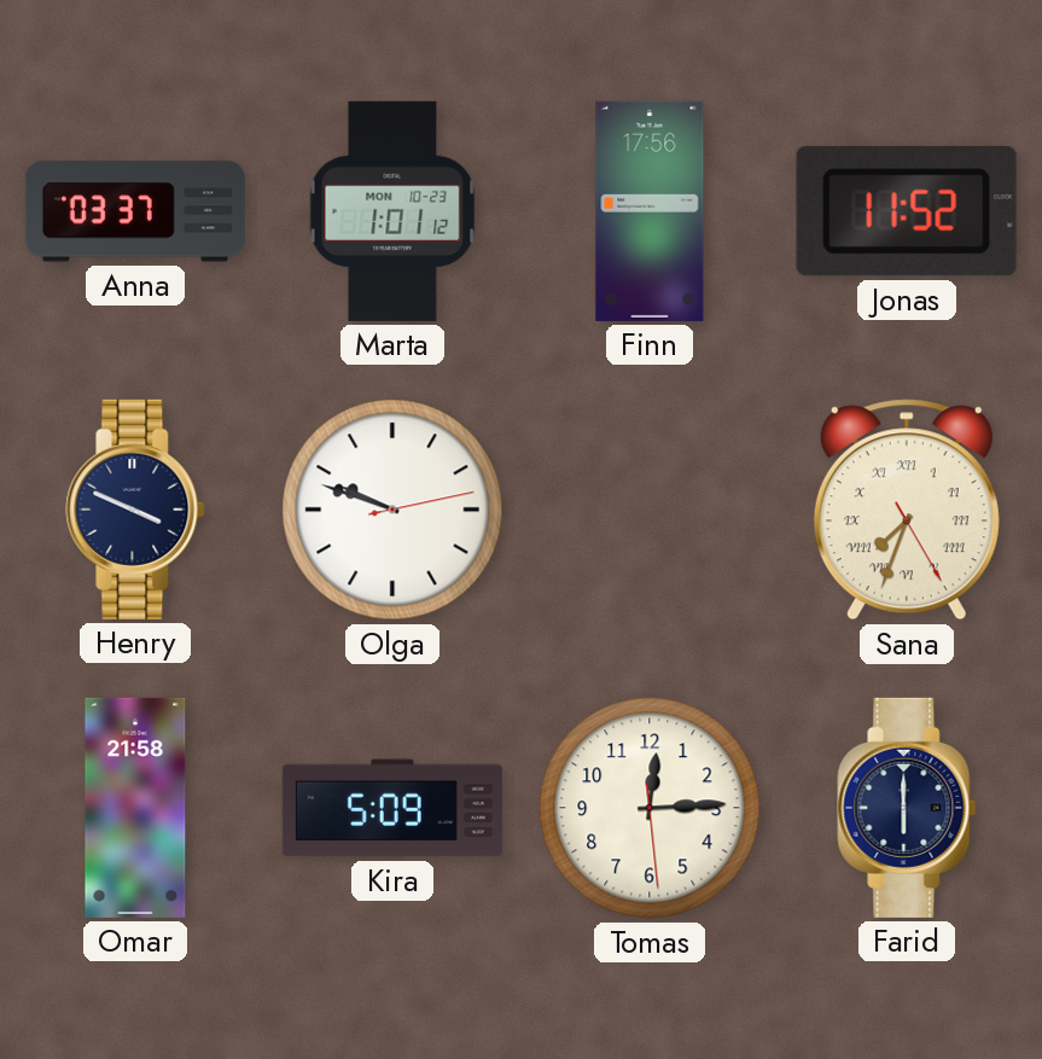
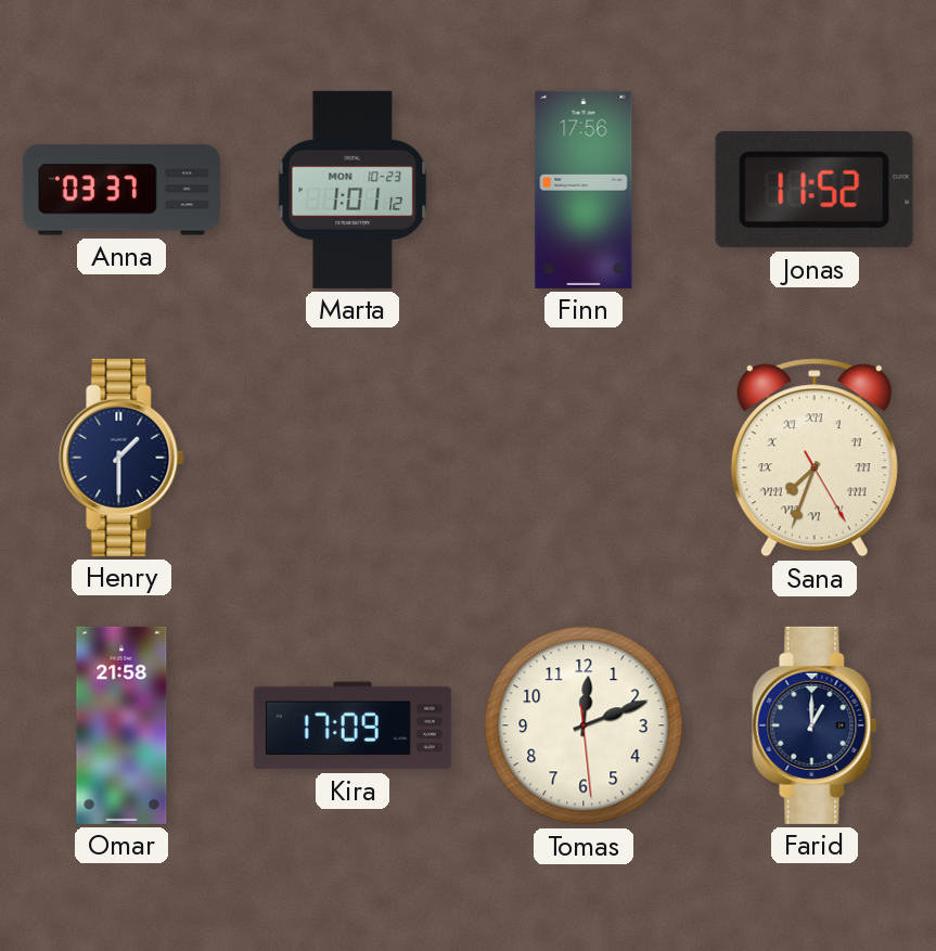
Henry: 3:49 -> 1:30
Olga: 9:48 -> none
Kira: 5:09 -> 17:09
Tomas: 12:14 -> 12:11
Farid: 6:00 -> 1:00
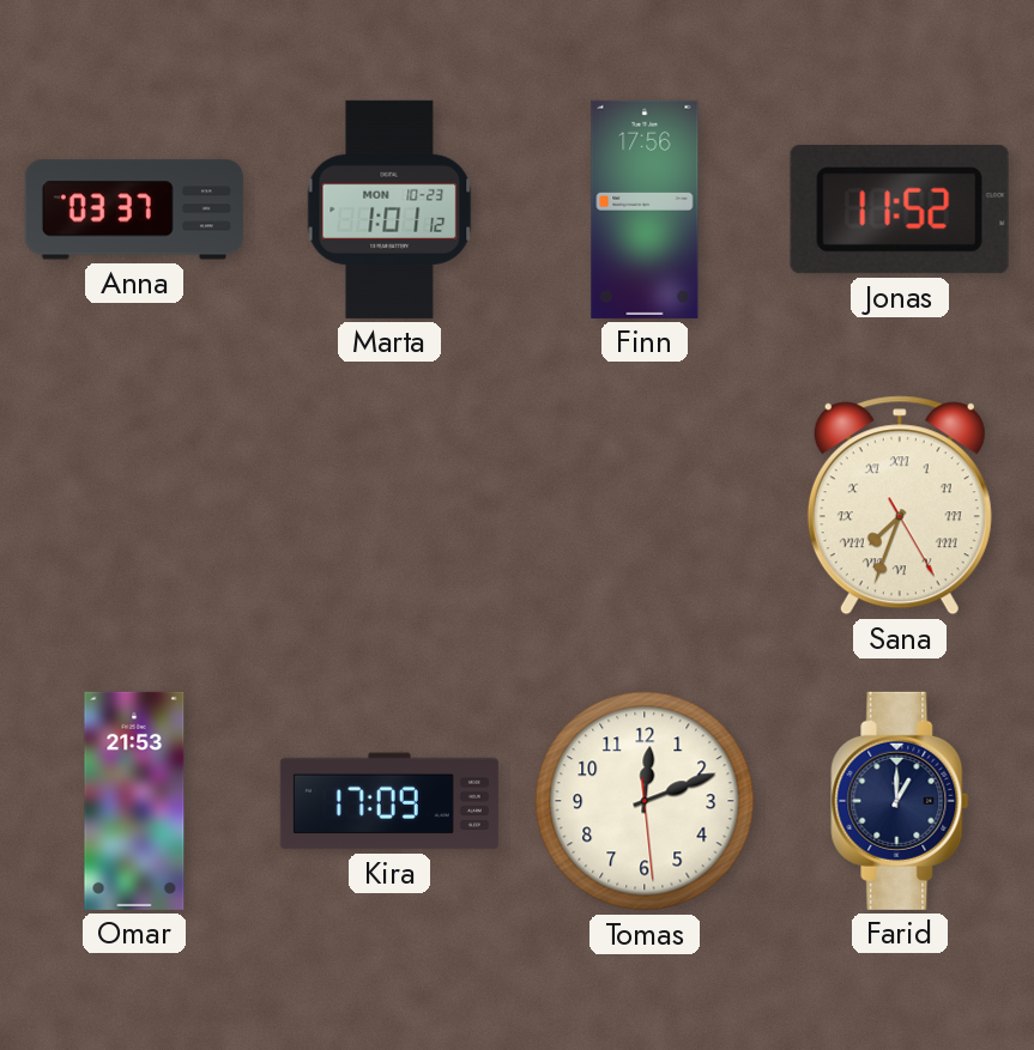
Henry: 1:30 -> none
Omar: 21:58 -> 21:53
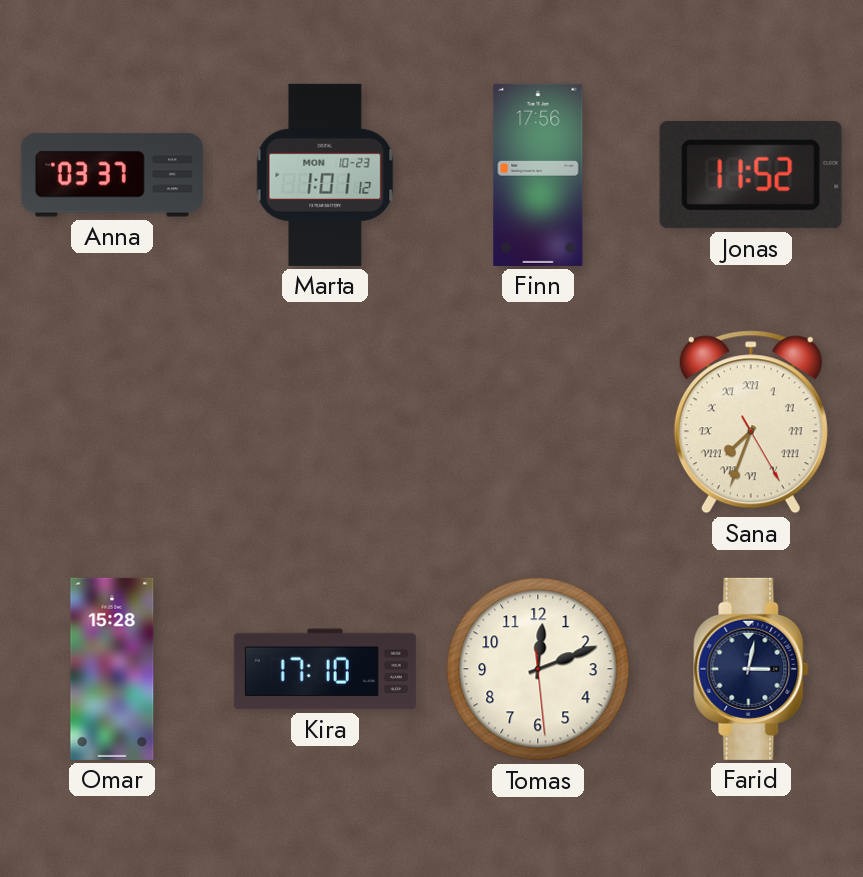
Omar: 21:53 -> 15:28
Kira: 17:09 -> 17:10
Farid: 1:00 -> 3:02
